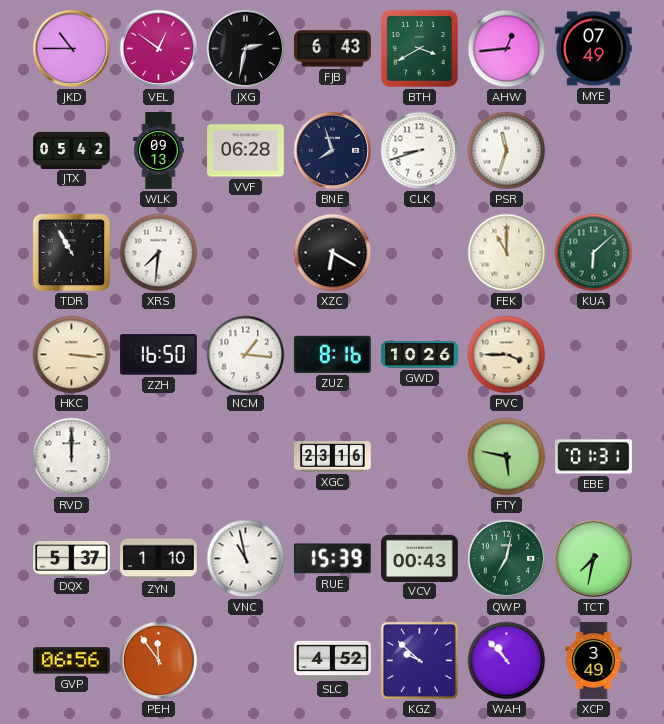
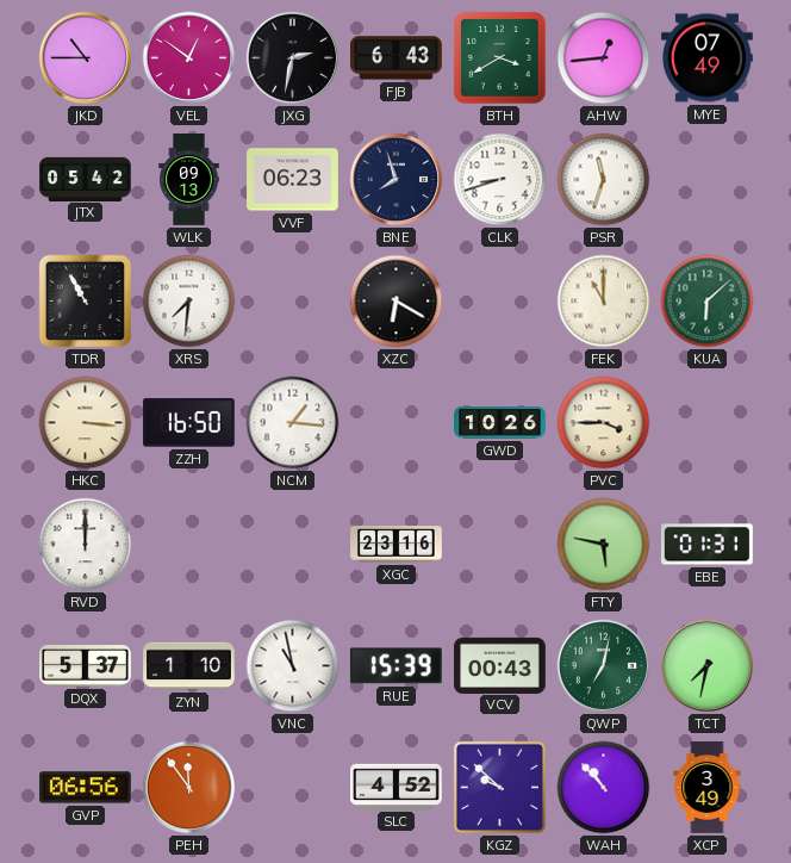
VVF: 06:28 -> 06:23
ZUZ: 8:16 -> none
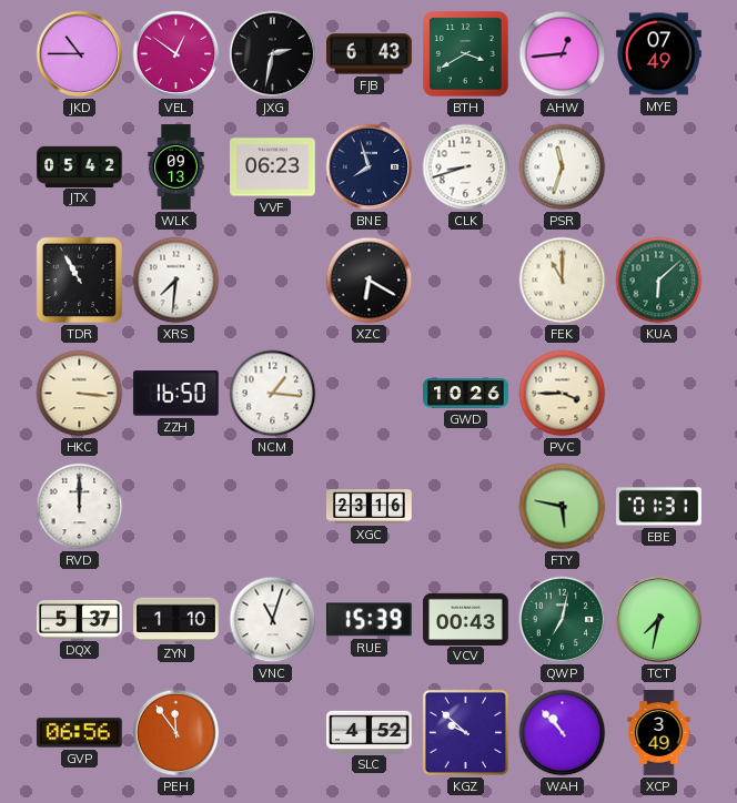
VNC: 10:58 -> 11:03
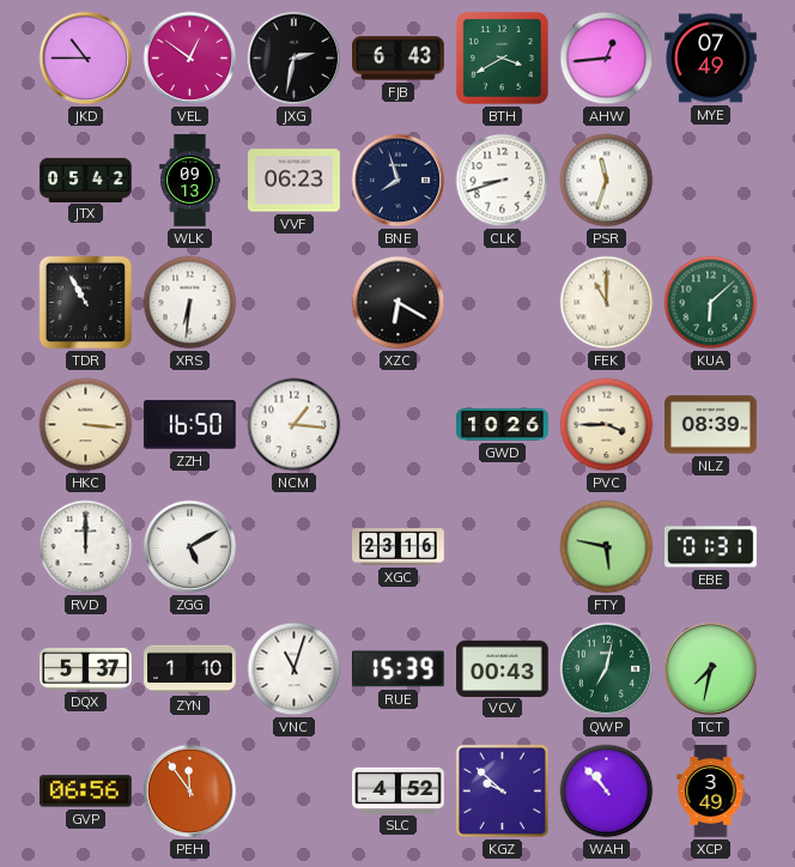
XRS: 7:31 -> 6:31
NLZ: none -> 08:39
ZGG: none -> 5:10
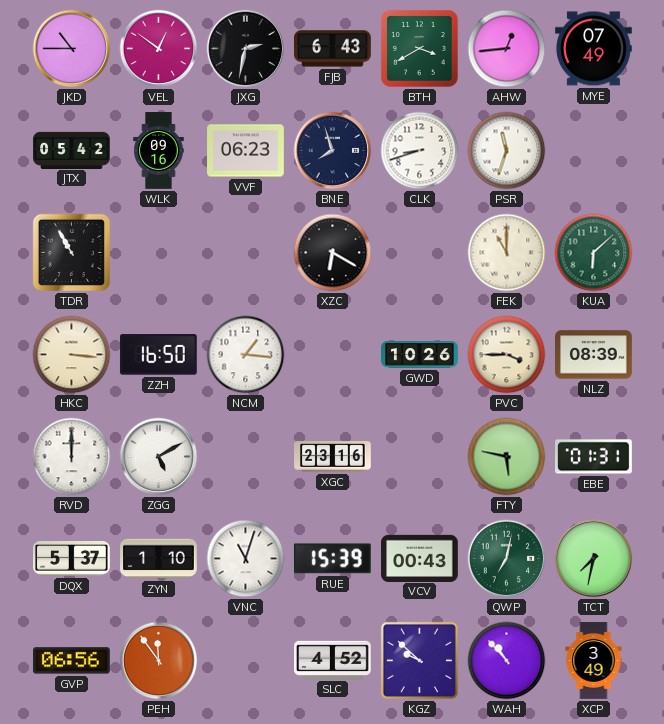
WLK: 09:13 -> 09:16
XRS: 6:31 -> none
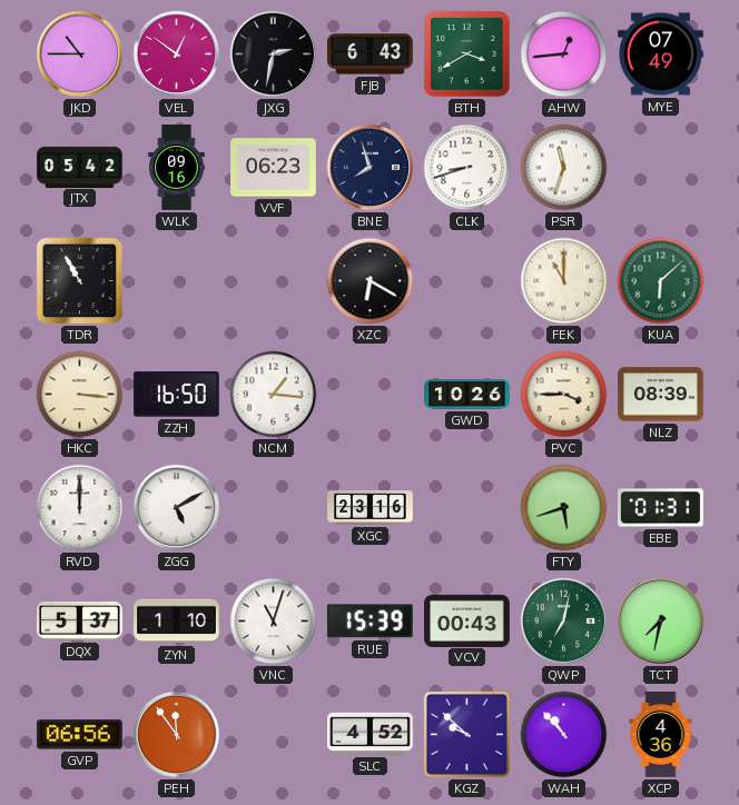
FTY: 5:47 -> 5:42
XCP: 3:49 -> 4:36
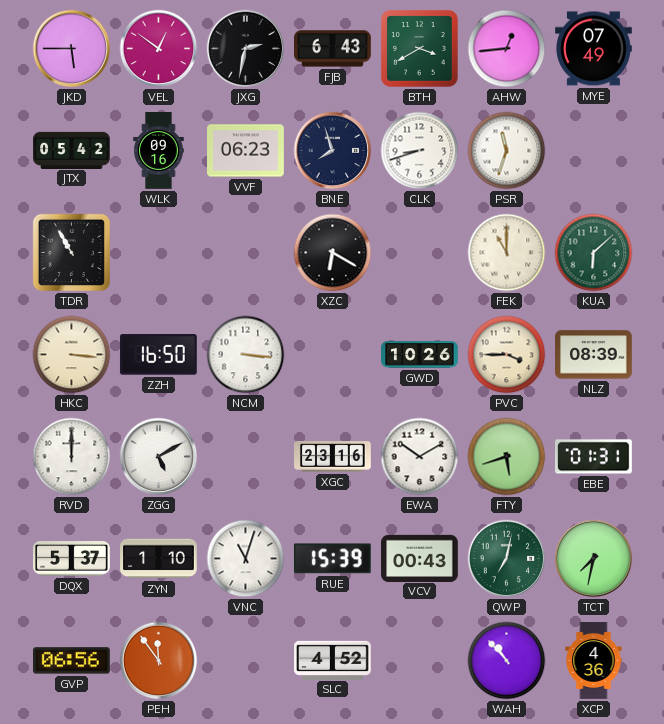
JKD: 10:45 -> 5:45
NCM: 1:16 -> 3:16
EWA: none -> 10:10
KGZ: 9:52 -> none
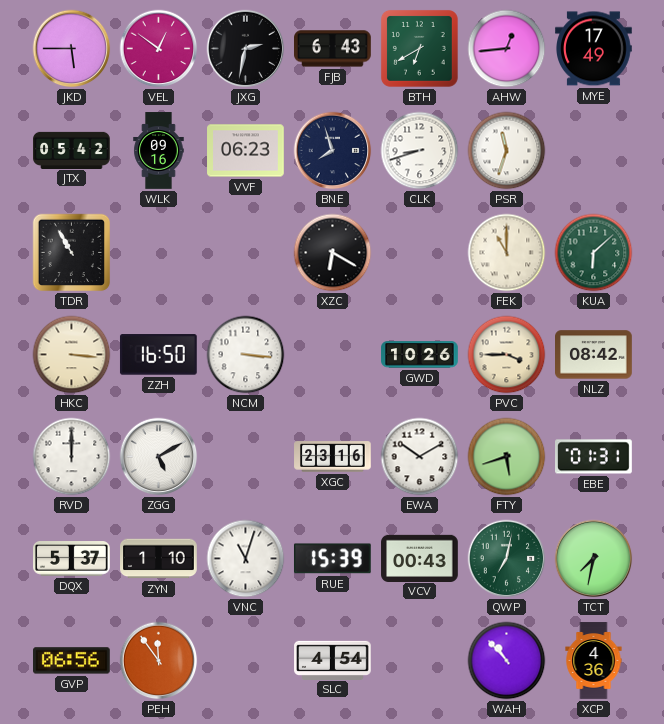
BTH: 3:40 -> 6:40
MYE: 07:49 -> 17:49
NLZ: 08:39 -> 08:42
SLC: 4:52 -> 4:54
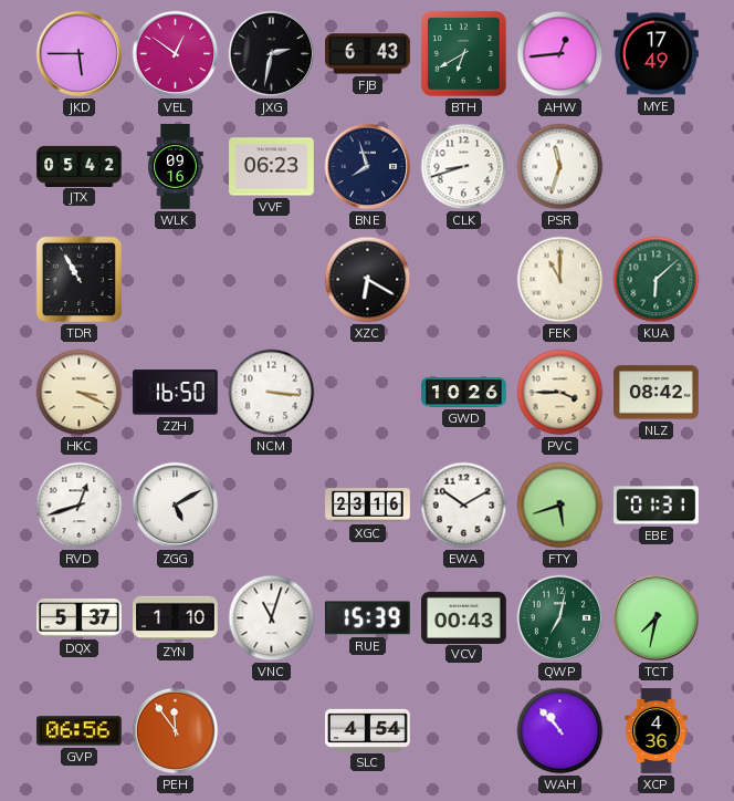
HKC: 3:16 -> 3:19
RVD: 12:00 -> 12:42
